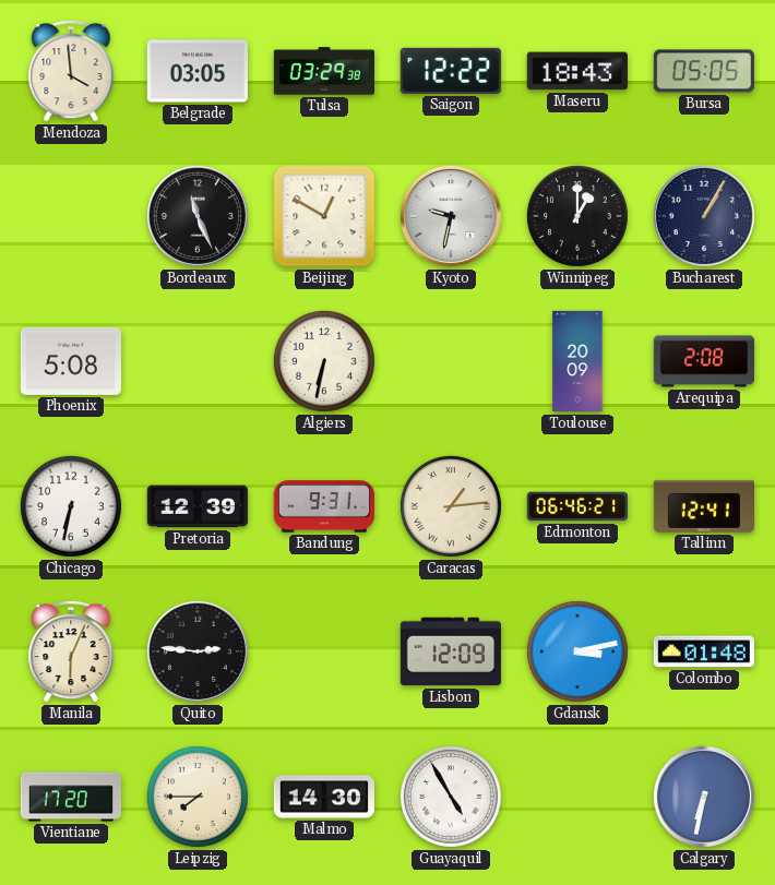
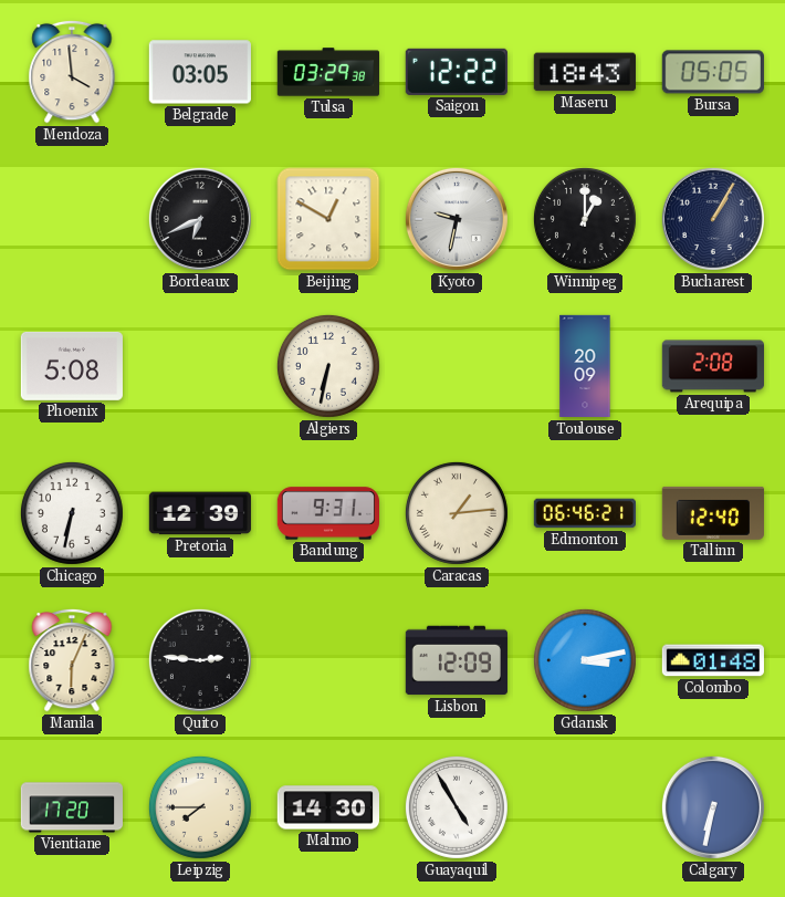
Bordeaux: 11:26 -> 6:41
Tallinn: 12:41 -> 12:40
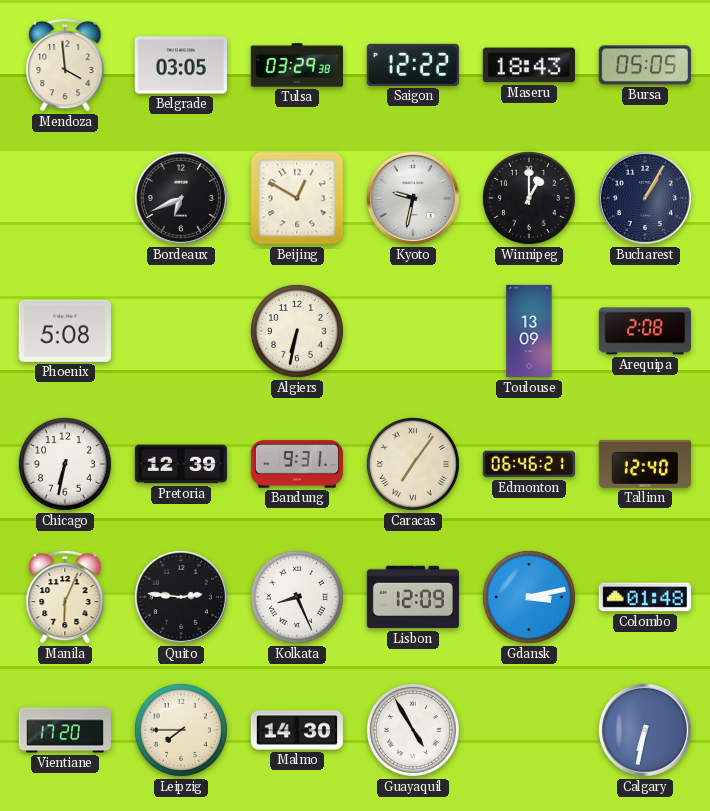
Toulouse: 20:09 -> 13:09
Caracas: 1:14 -> 7:06
Kolkata: none -> 8:26
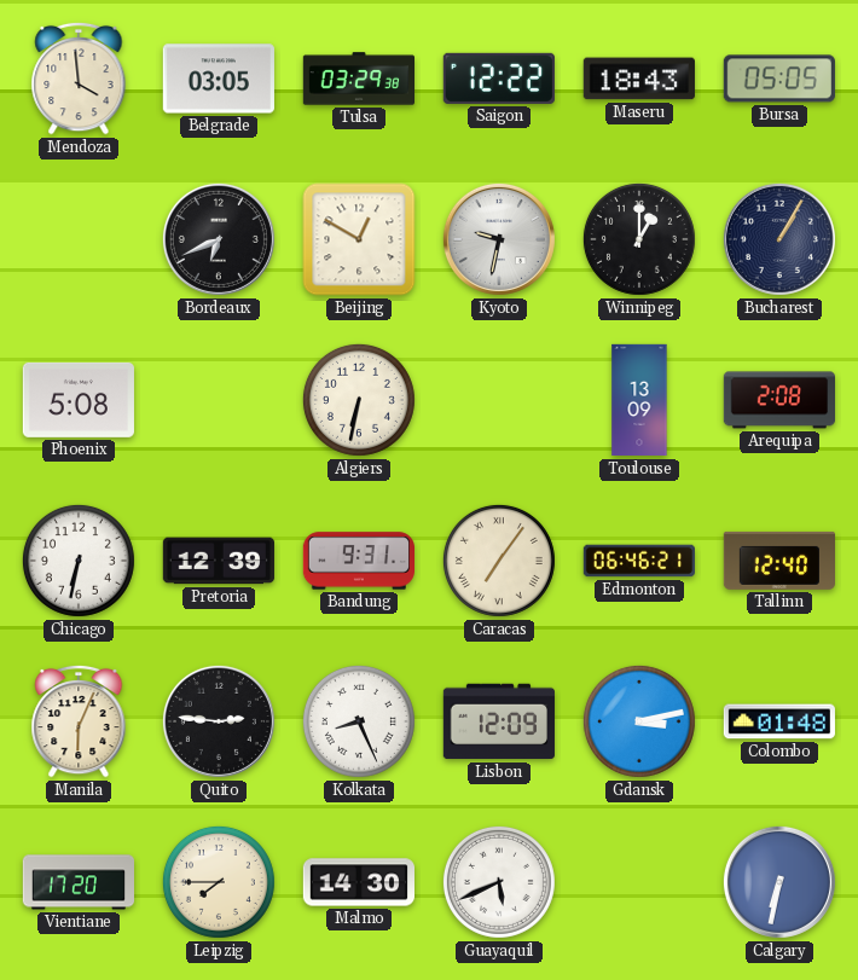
Guayaquil: 4:55 -> 5:41
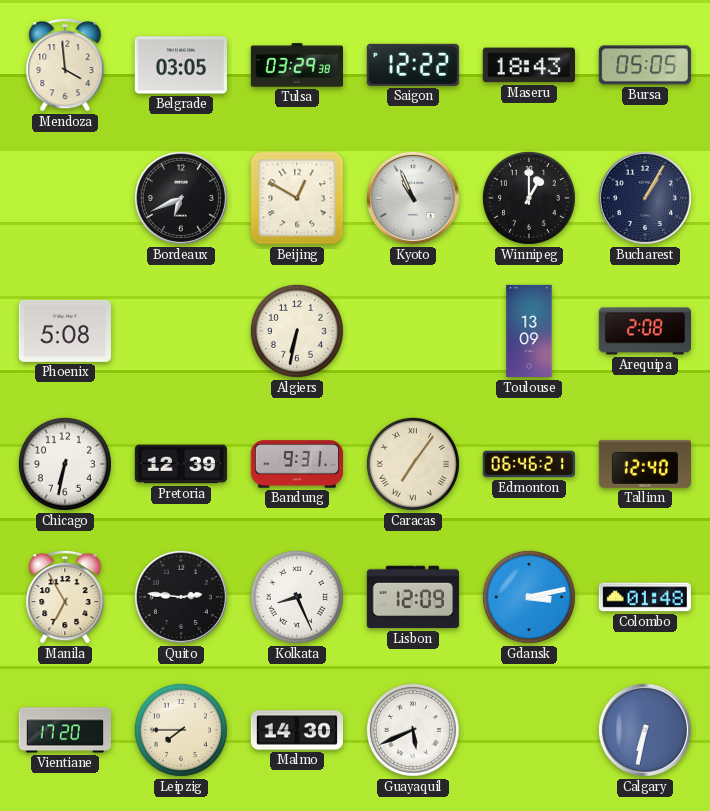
Kyoto: 9:32 -> 10:56
Manila: 6:04 -> 6:55
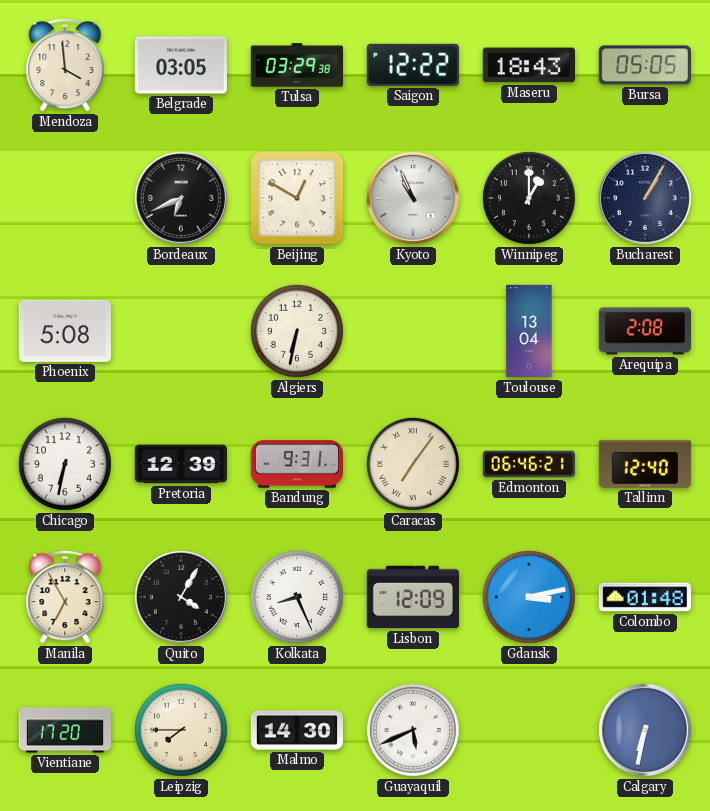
Toulouse: 13:09 -> 13:04
Quito: 2:46 -> 4:05
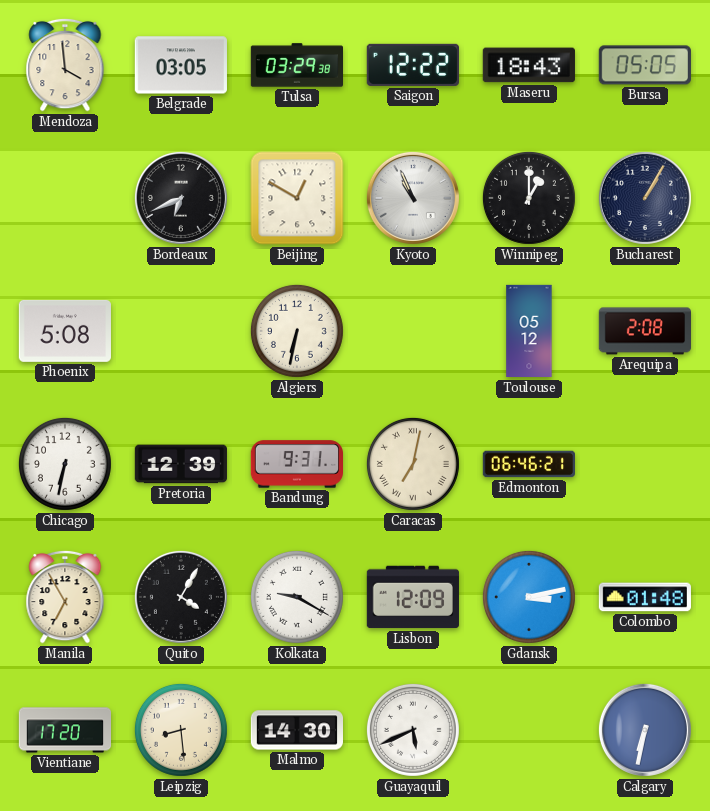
Toulouse: 13:04 -> 05:12
Caracas: 7:06 -> 7:02
Tallinn: 12:40 -> none
Kolkata: 8:26 -> 9:20
Leipzig: 7:45 -> 8:29
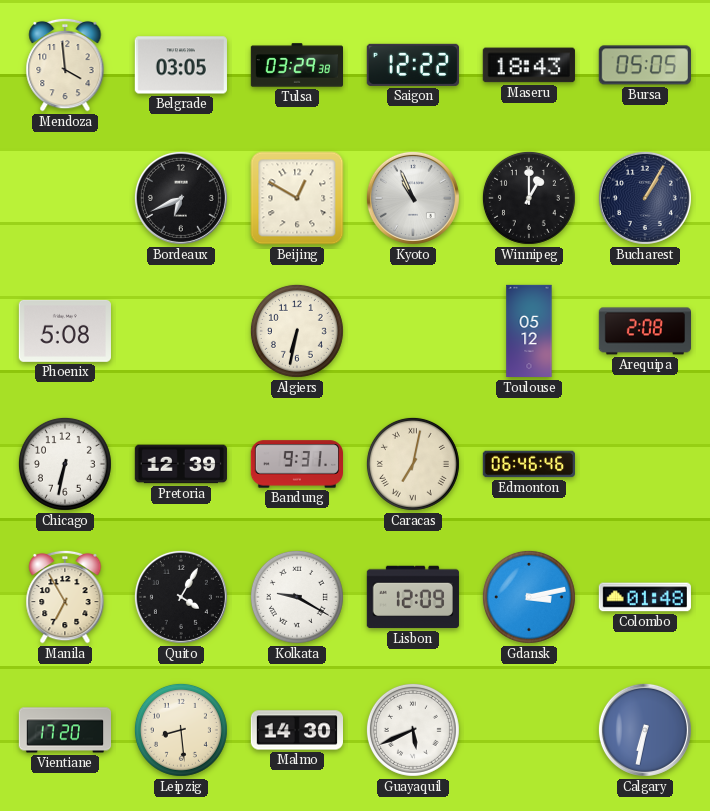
Edmonton: 06:46:21 -> 06:46:46
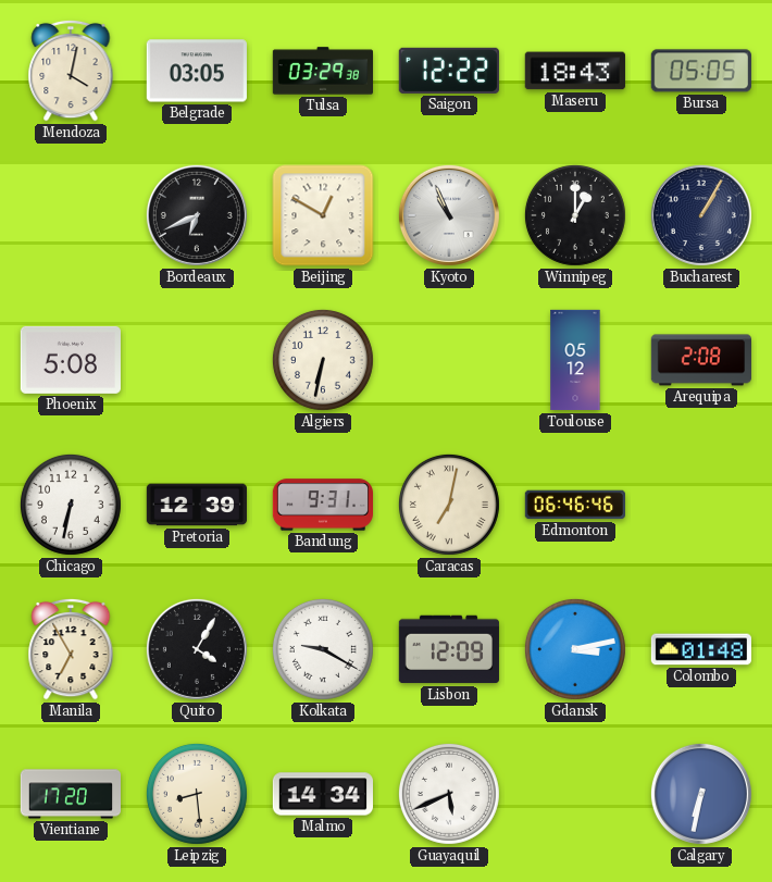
Mendoza: 3:59 -> 4:02
Malmo: 14:30 -> 14:34
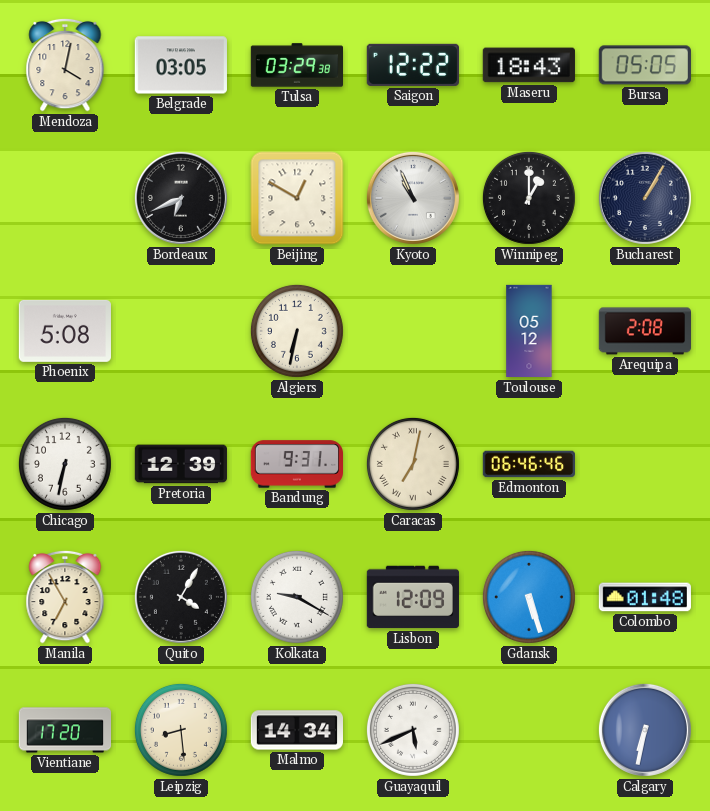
Gdansk: 3:13 -> 5:27
